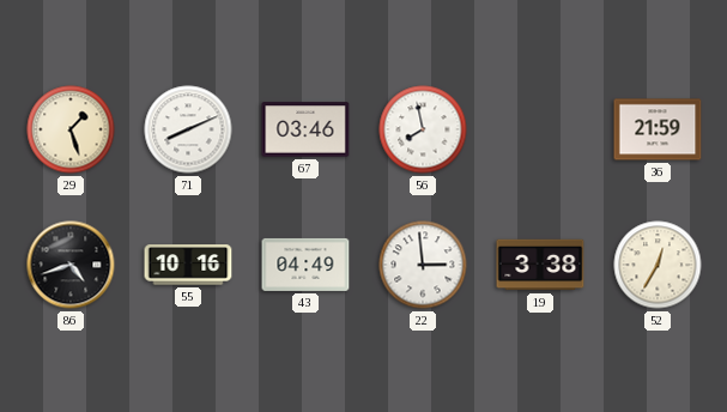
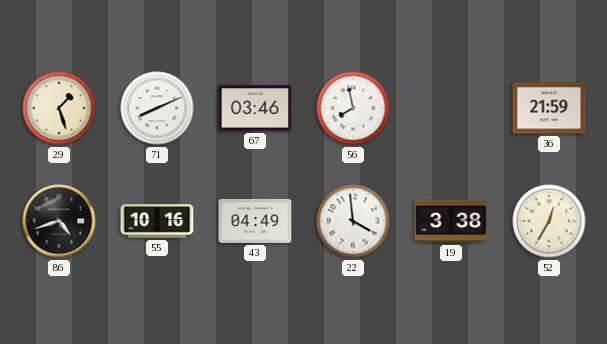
22: 2:59 -> 3:59
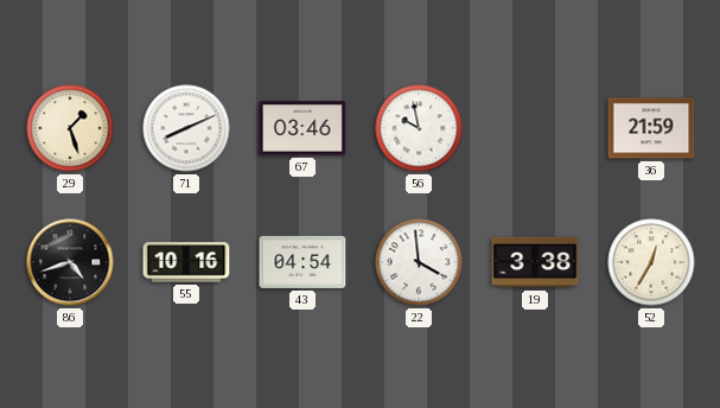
56: 7:58 -> 9:58
43: 04:49 -> 04:54
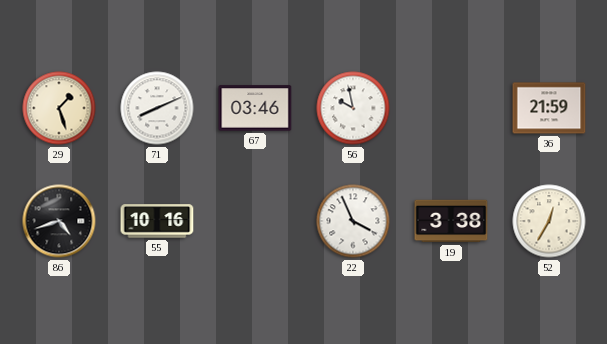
43: 04:54 -> none
22: 3:59 -> 3:56
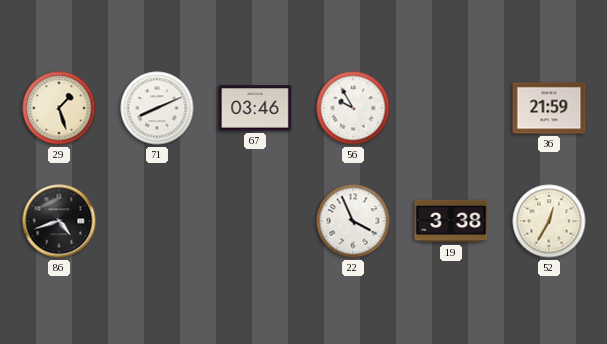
56: 9:58 -> 9:55
55: 10:16 -> none
